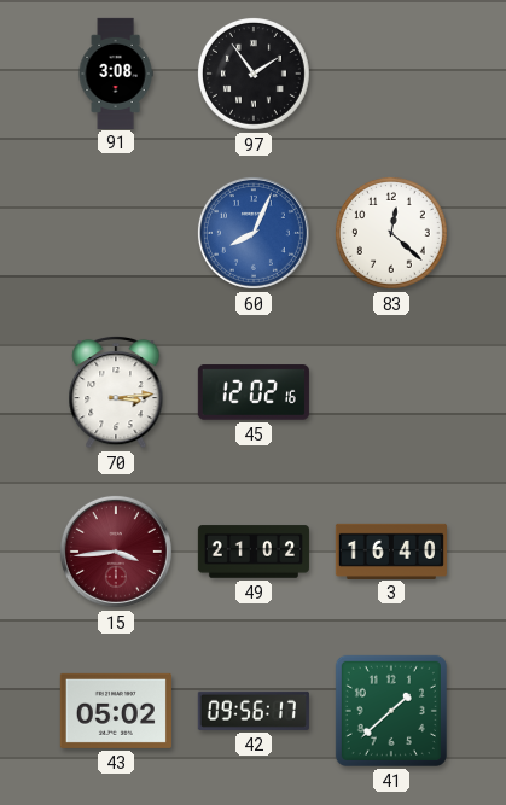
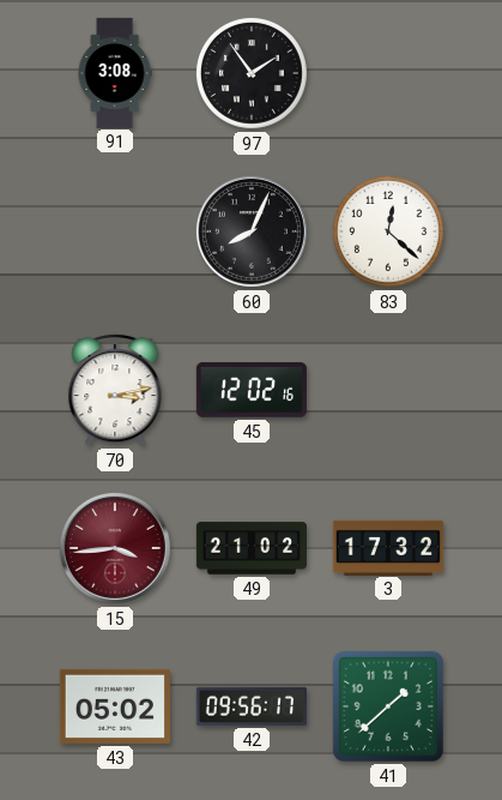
60 dial: blue -> black
70: 3:14 -> 3:13
3: 16:40 -> 17:32
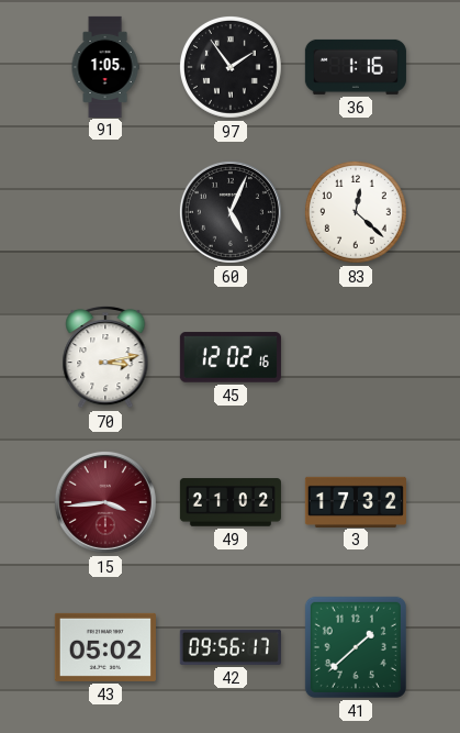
91: 3:08 -> 1:05
36: none -> 1:16
60: 8:04 -> 5:04
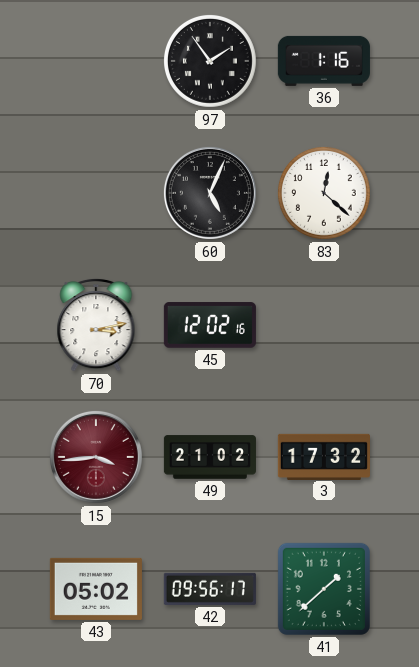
91: 1:05 -> none
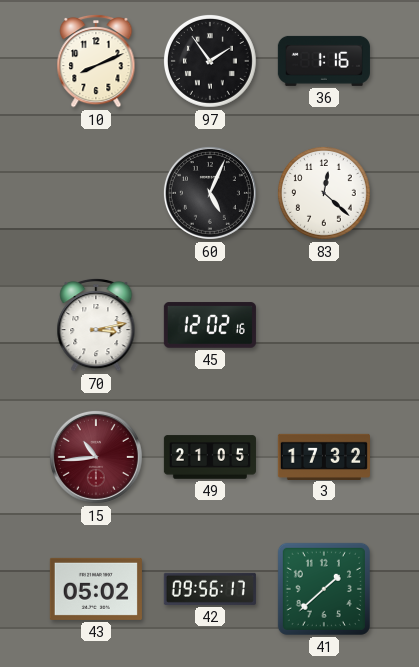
10: none -> 8:11
15: 3:44 -> 10:44
49: 21:02 -> 21:05
